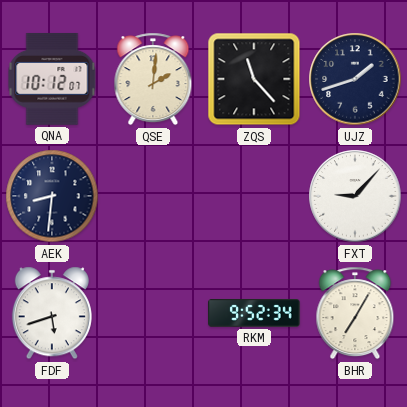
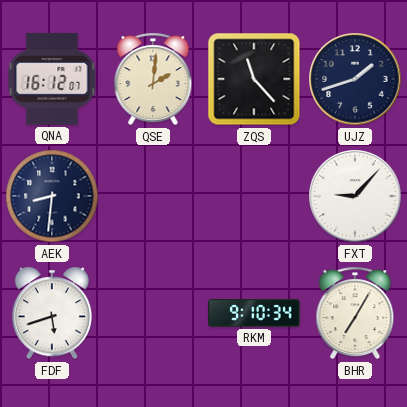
QNA: 10:12 -> 16:12
RKM: 9:52 -> 9:10
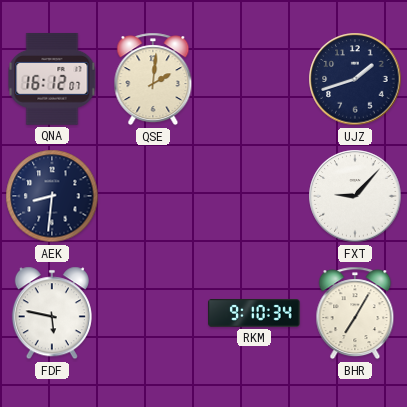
ZQS: 11:23 -> none
FDF: 5:42 -> 5:47
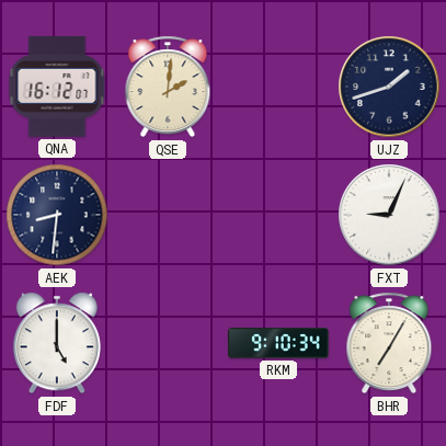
FXT: 9:07 -> 9:04
FDF: 5:47 -> 5:00
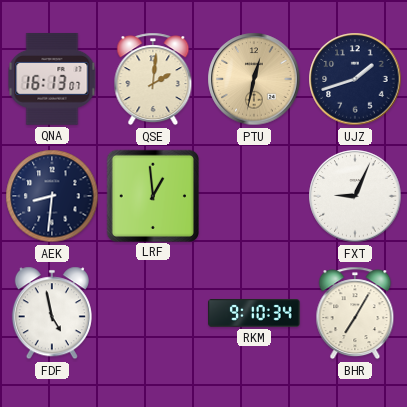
QNA: 16:12 -> 16:13
PTU: none -> 12:32
LRF: none -> 12:59
FDF: 5:00 -> 4:58
